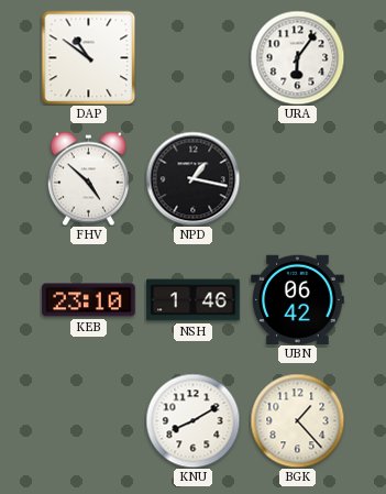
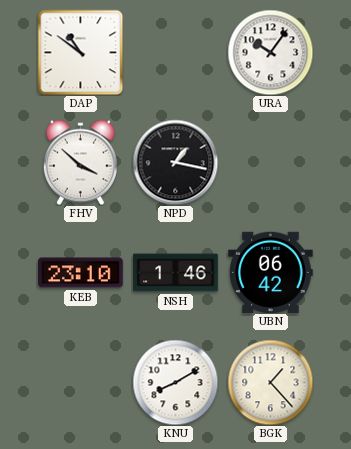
URA: 6:06 -> 10:06
FHV: 4:52 -> 3:52
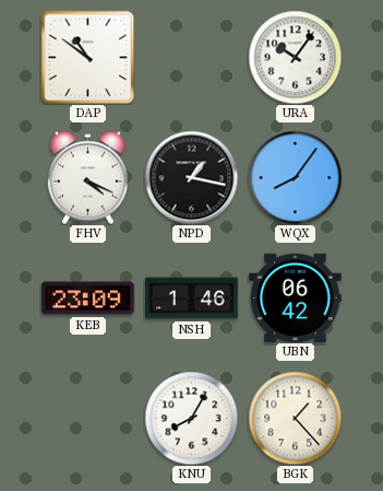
FHV: 3:52 -> 4:19
WQX: none -> 8:06
KEB: 23:10 -> 23:09
KNU: 8:10 -> 8:05
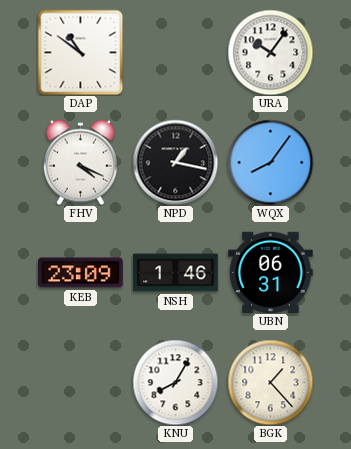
UBN: 06:42 -> 06:31
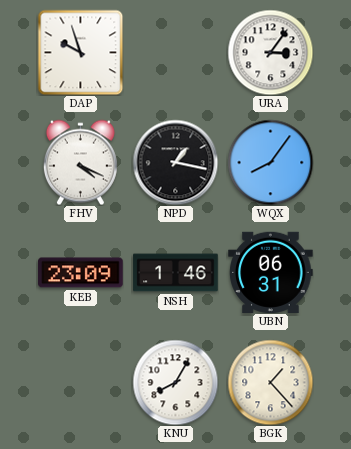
DAP: 10:51 -> 9:57
URA: 10:06 -> 3:06
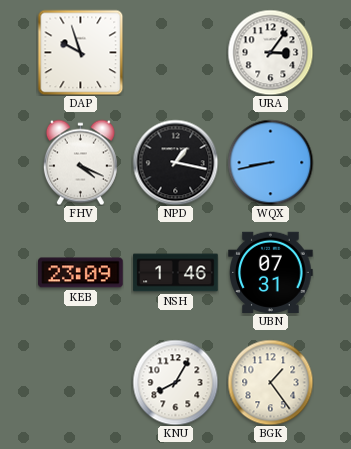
WQX: 8:06 -> 8:43
UBN: 06:31 -> 07:31
BGK: 1:23 -> 1:24
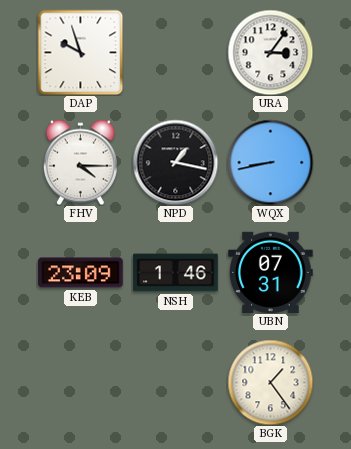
FHV: 4:19 -> 4:15
KNU: 8:05 -> none
